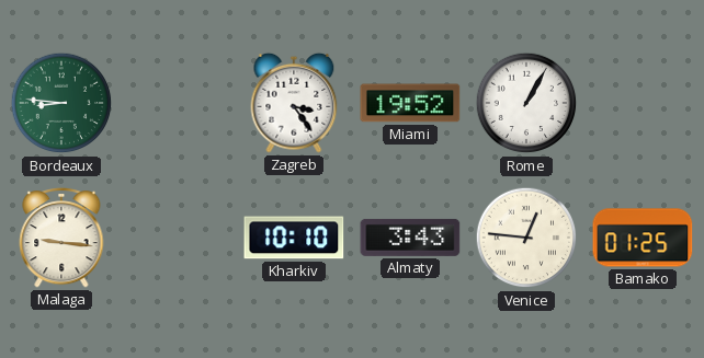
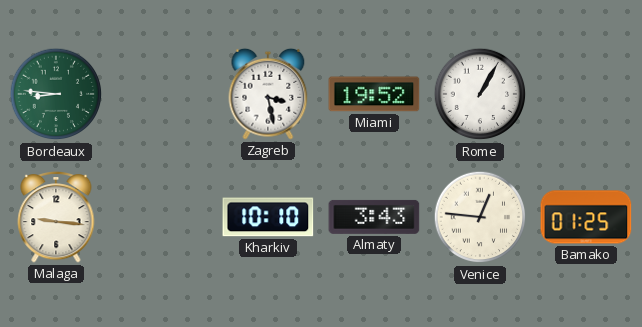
Zagreb: 3:24 -> 3:28
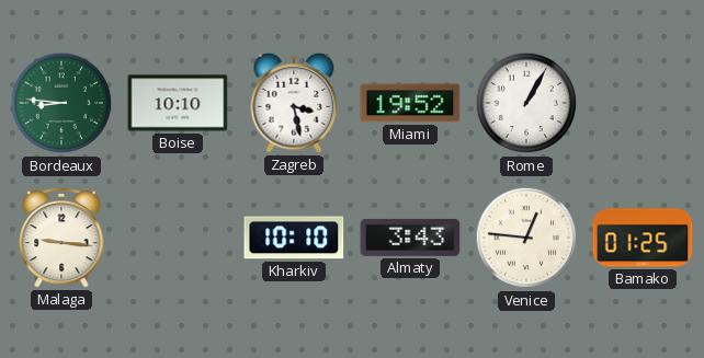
Boise: none -> 10:10
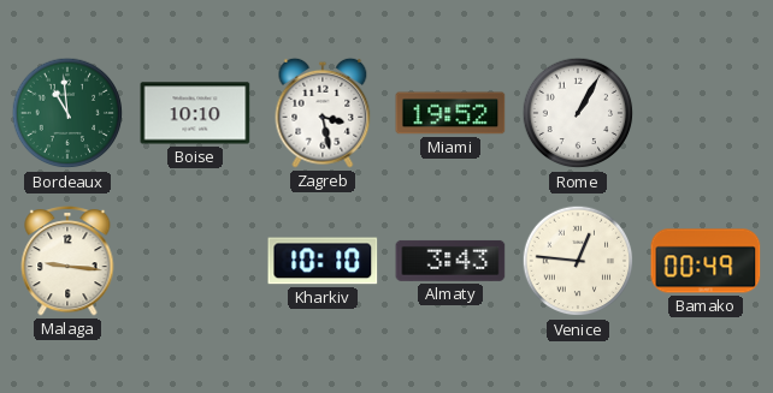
Bordeaux: 8:46 -> 10:59
Bamako: 01:25 -> 00:49
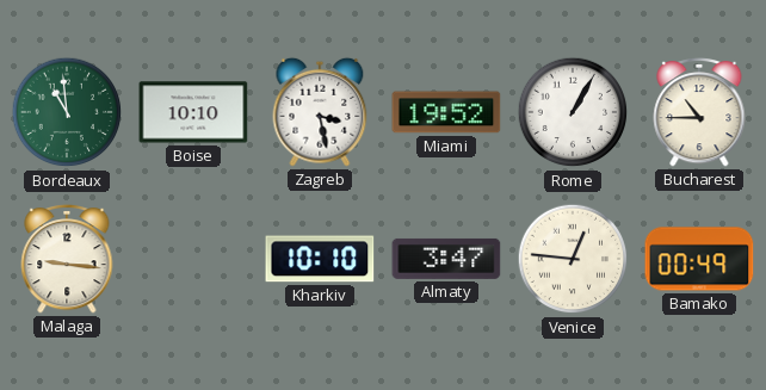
Bucharest: none -> 10:45
Almaty: 3:43 -> 3:47
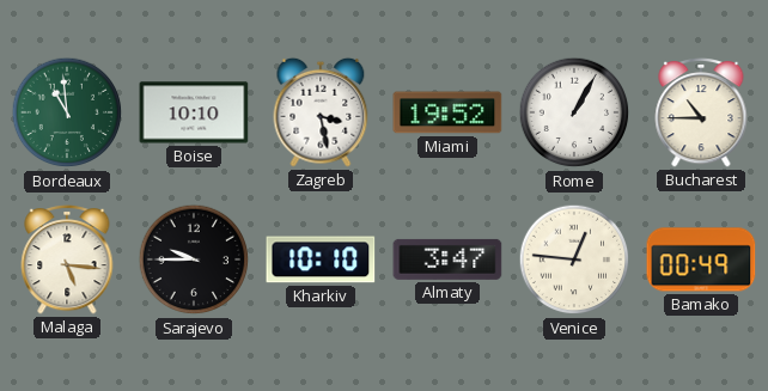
Malaga: 9:16 -> 5:16
Sarajevo: none -> 9:45
